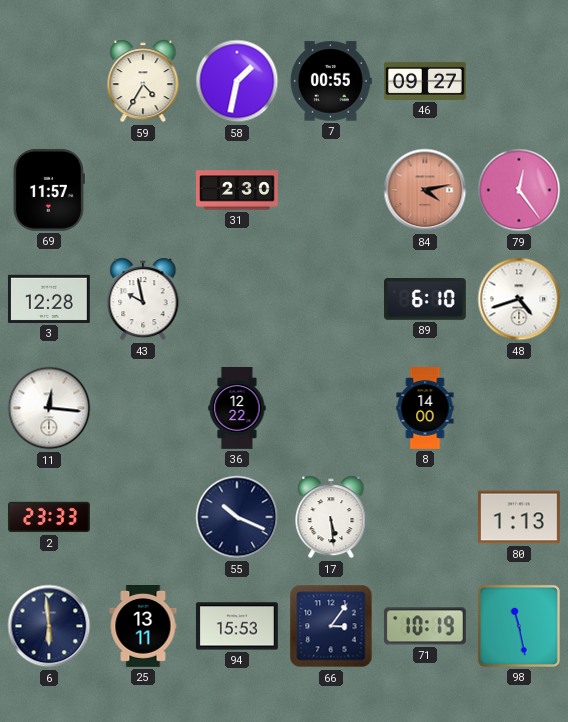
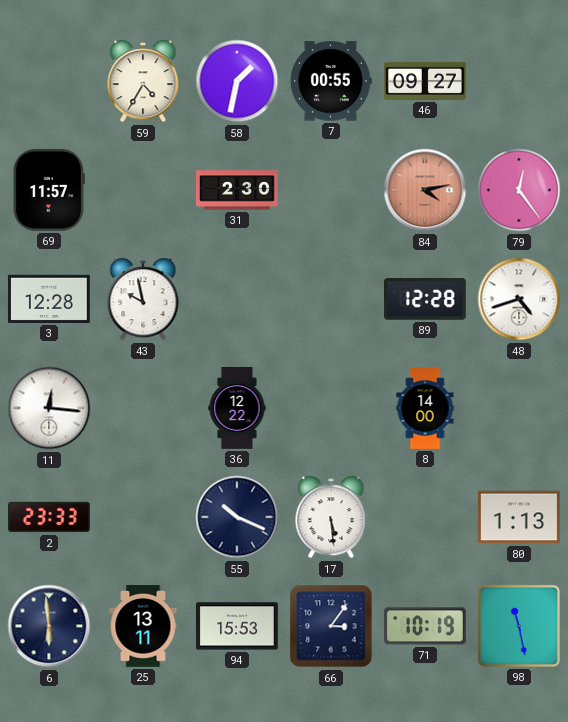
89: 6:10 -> 12:28
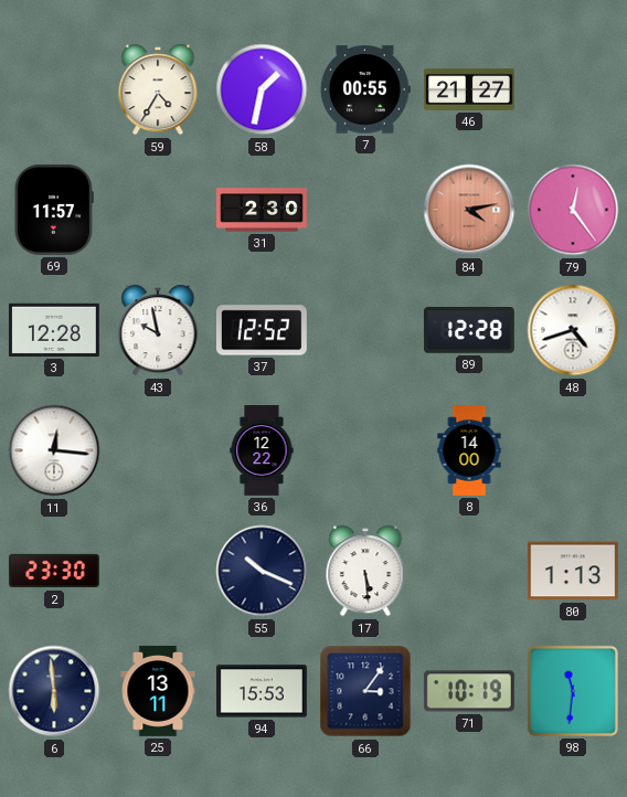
46: 09:27 -> 21:27
37: none -> 12:52
2: 23:33 -> 23:30
98: 11:28 -> 11:31
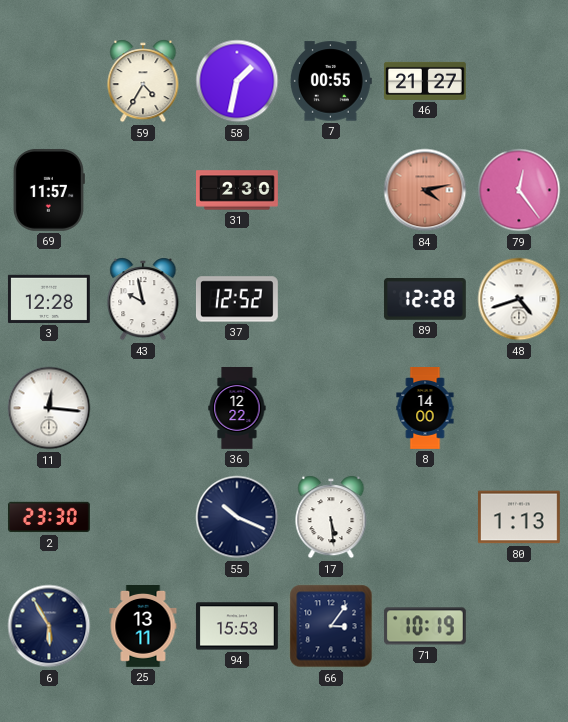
6: 5:59 -> 5:55
98: 11:31 -> none
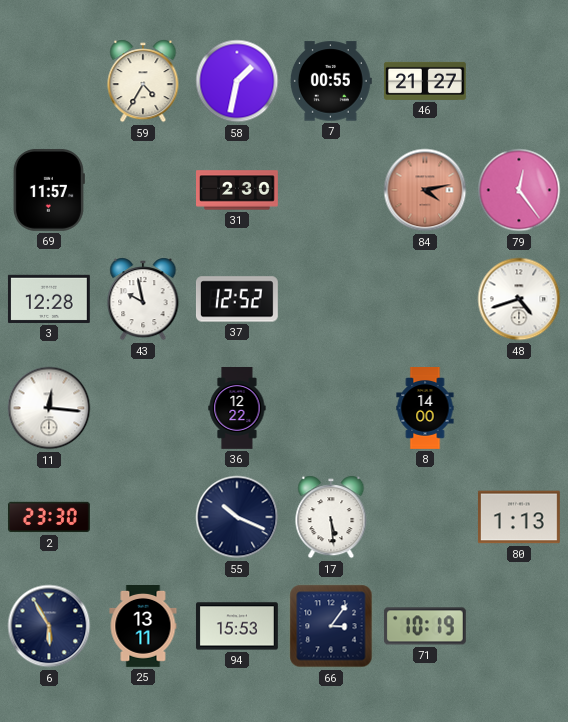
89: 12:28 -> none
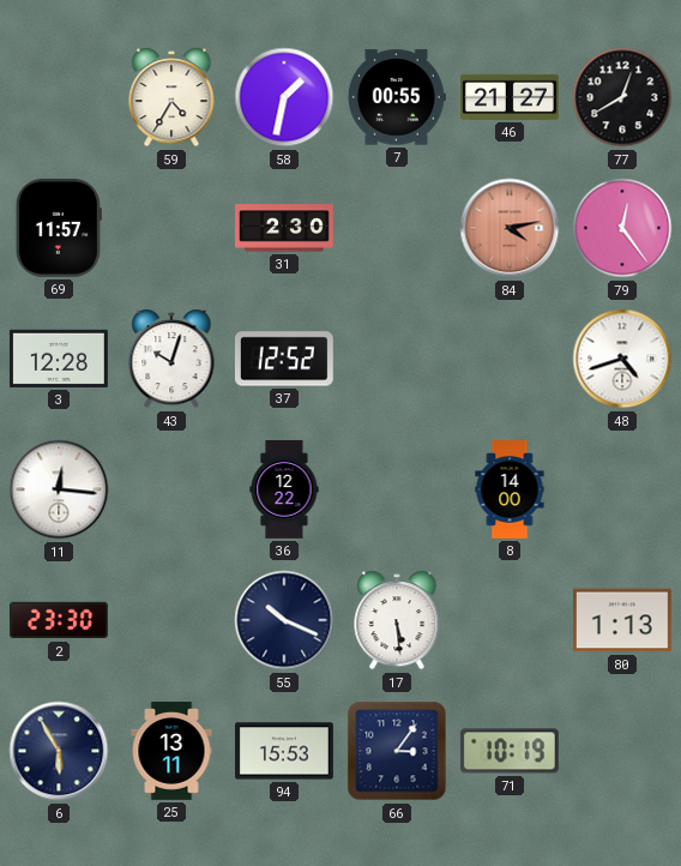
77: none -> 12:40
43: 9:58 -> 10:03
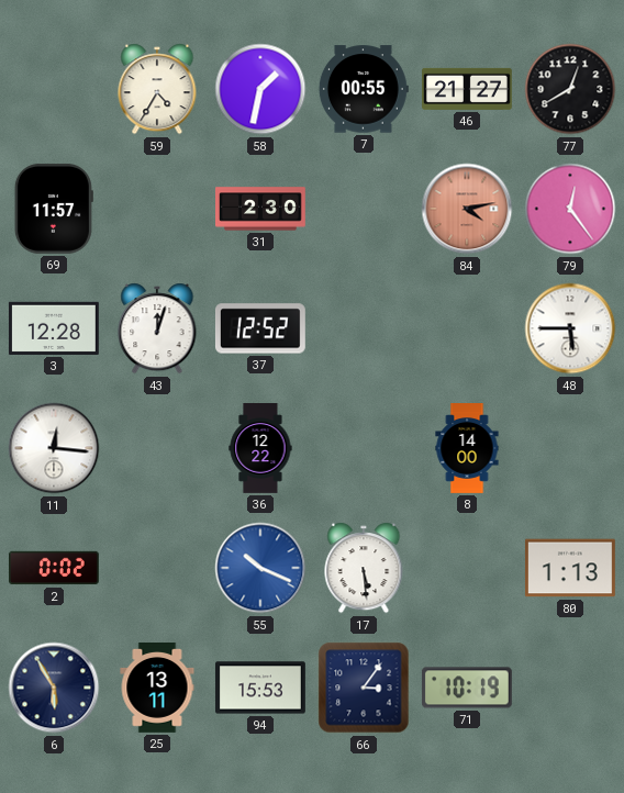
43: 10:03 -> 12:03
48: 4:42 -> 5:45
2: 23:30 -> 0:02
55 dial: navy -> blue
